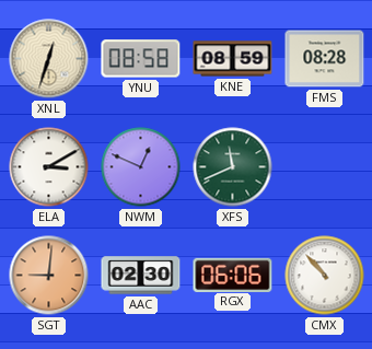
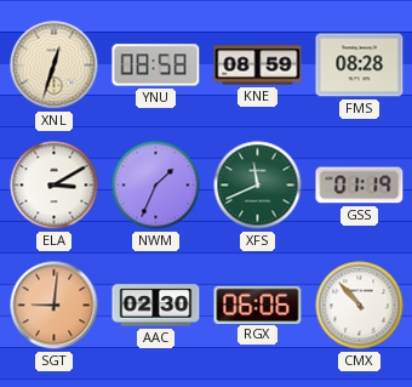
NWM: 12:49 -> 1:34
GSS: none -> 01:19
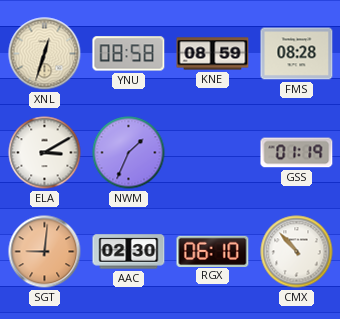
XFS: 11:41 -> none
RGX: 06:06 -> 06:10
